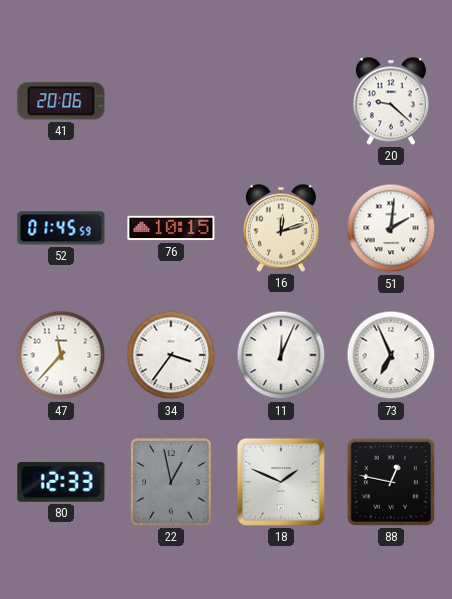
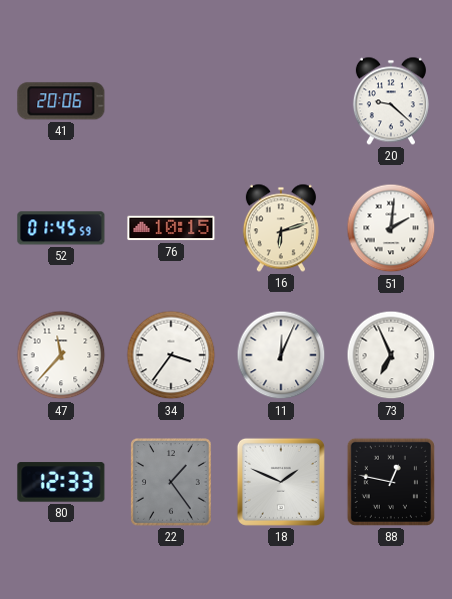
16: 12:12 -> 6:12
22: 12:58 -> 1:24
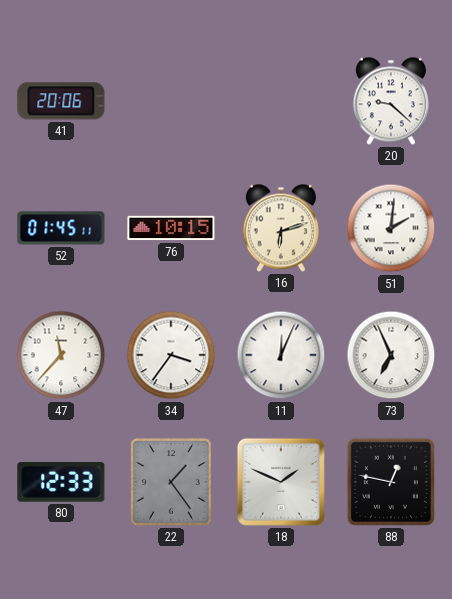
52: 01:45:59 -> 01:45:11
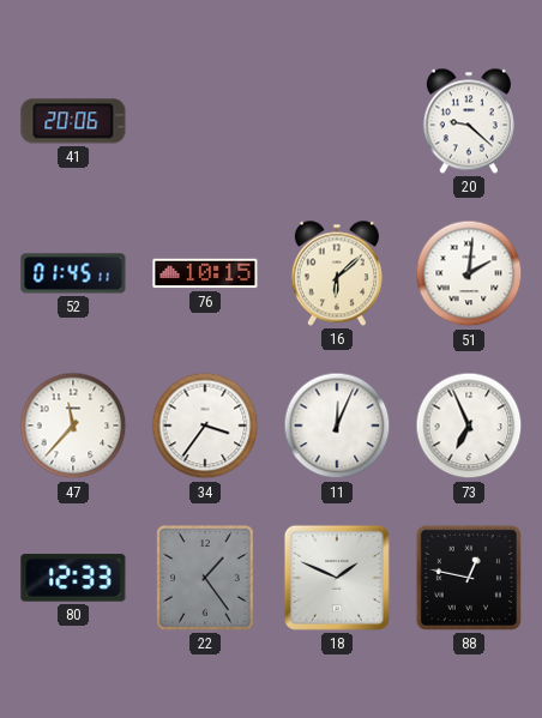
16: 6:12 -> 6:08
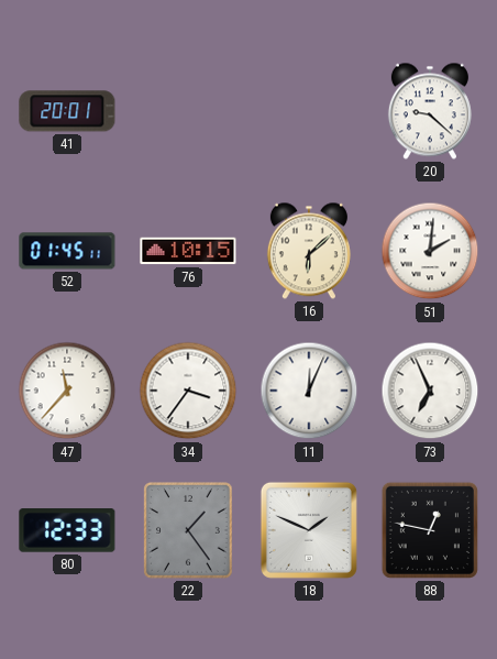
41: 20:06 -> 20:01
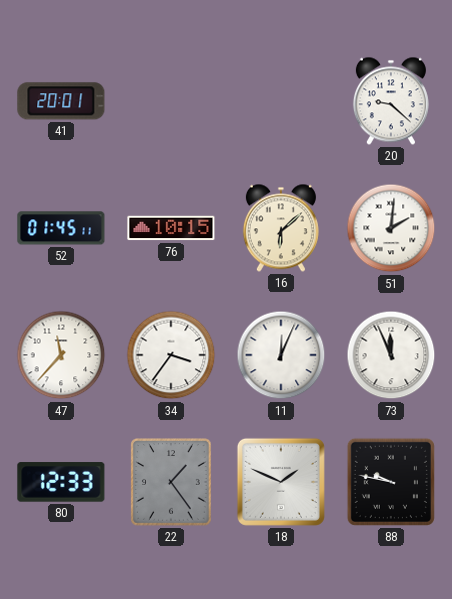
73: 6:56 -> 11:56
88: 12:47 -> 9:47
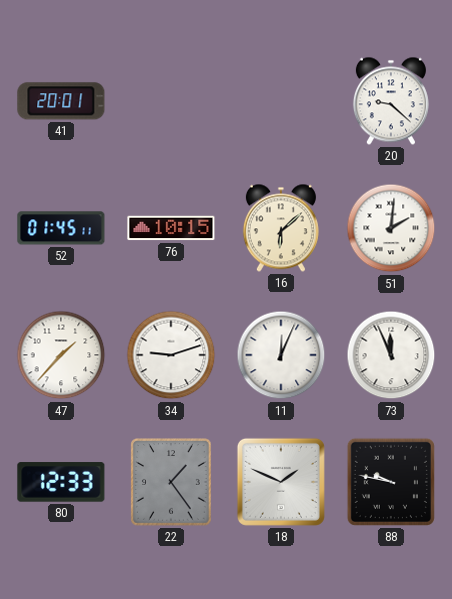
47: 11:37 -> 1:37
34: 3:36 -> 9:12
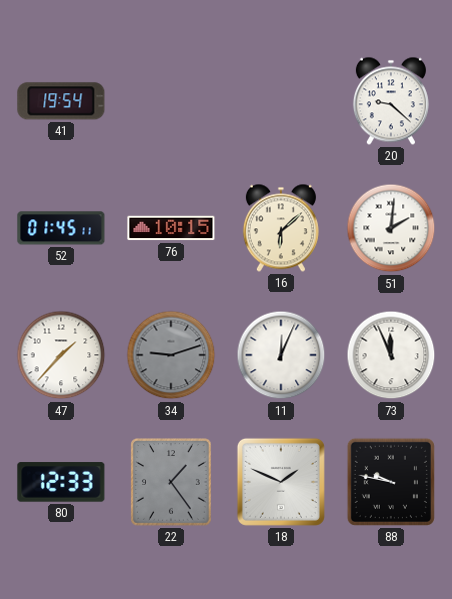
41: 20:01 -> 19:54
34 dial: white -> grey
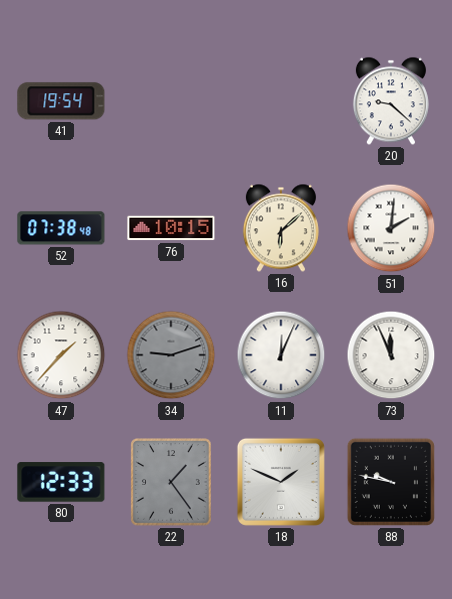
52: 01:45 -> 07:38
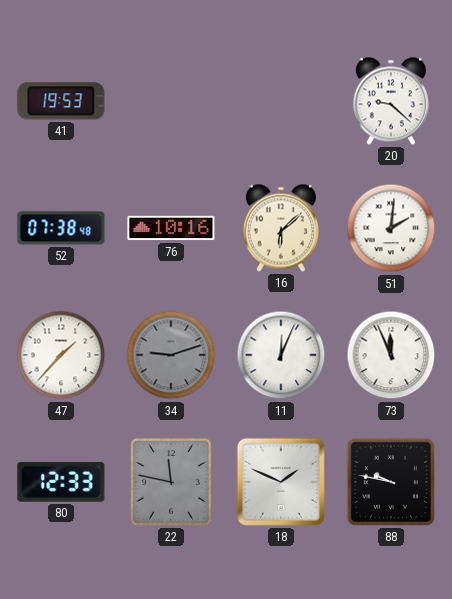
41: 19:54 -> 19:53
76: 10:15 -> 10:16
22: 1:24 -> 11:47
